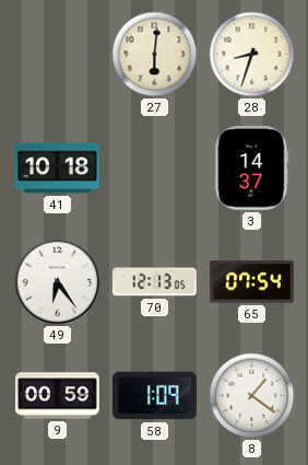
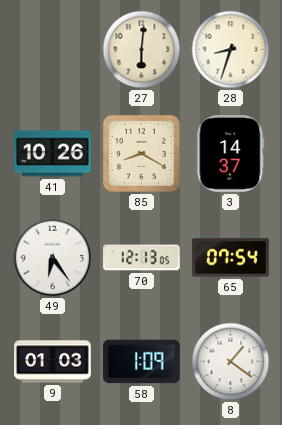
41: 10:18 -> 10:26
85: none -> 8:20
9: 00:59 -> 01:03
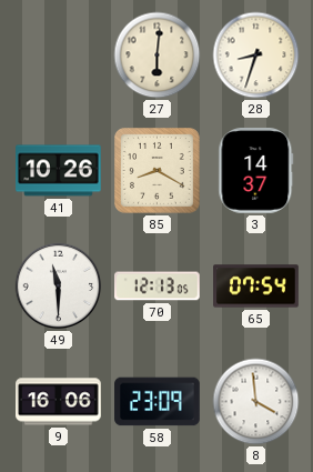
49: 6:24 -> 11:30
9: 01:03 -> 16:06
58: 1:09 -> 23:09
8: 1:21 -> 3:59
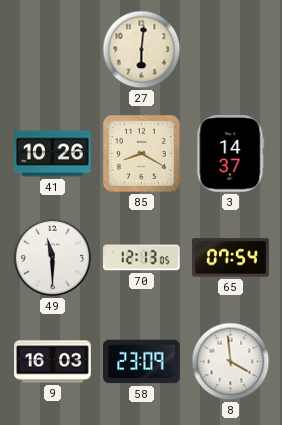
28: 8:33 -> none
9: 16:06 -> 16:03
